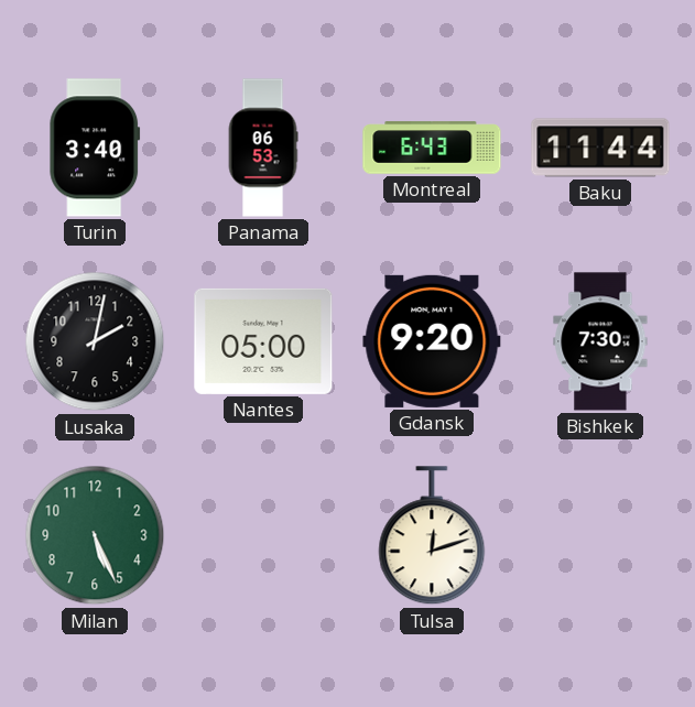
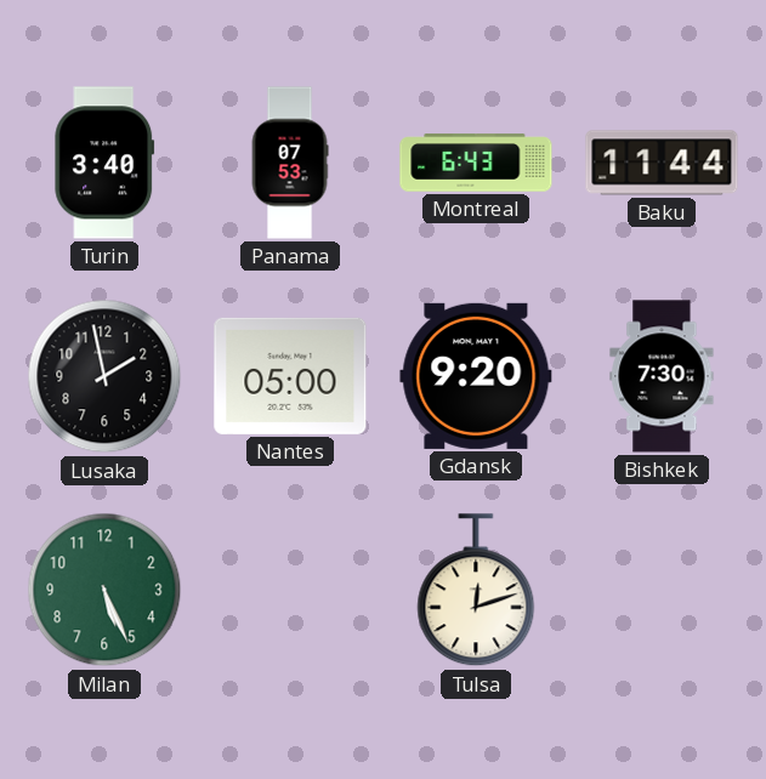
Panama: 06:53 -> 07:53
Lusaka: 2:02 -> 1:58
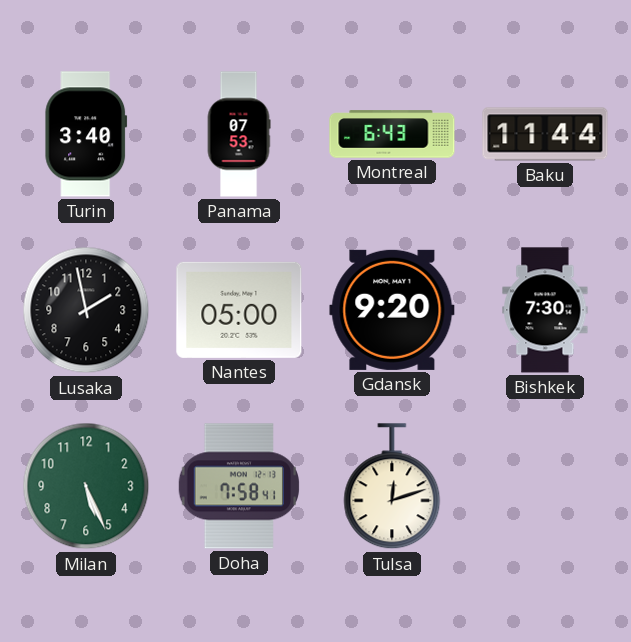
Doha: none -> 7:58
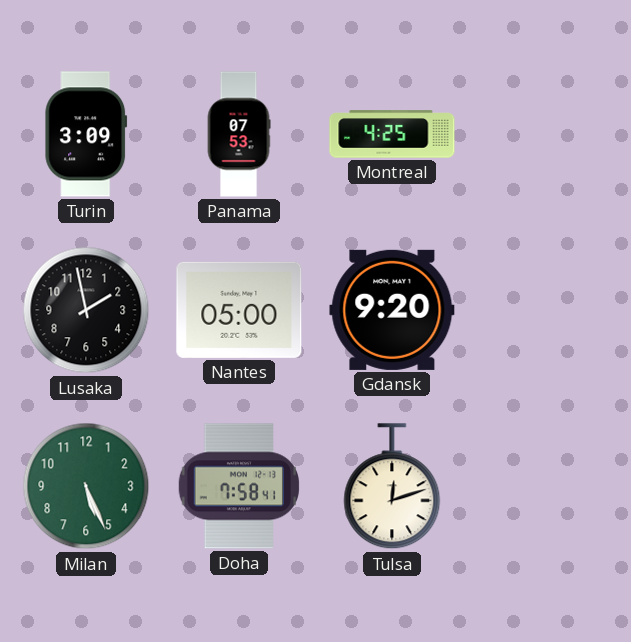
Turin: 3:40 -> 3:09
Montreal: 6:43 -> 4:25
Baku: 11:44 -> none
Bishkek: 7:30 -> none
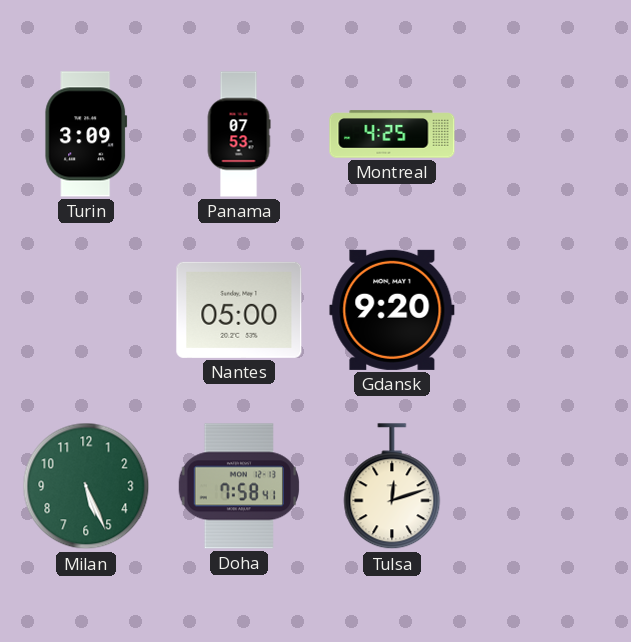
Lusaka: 1:58 -> none
